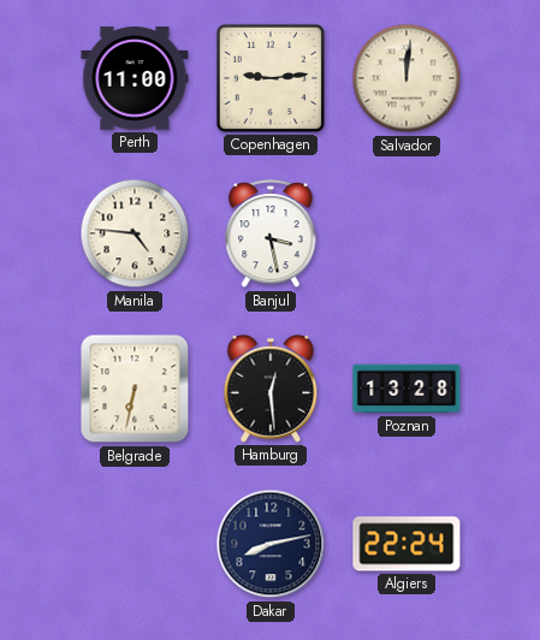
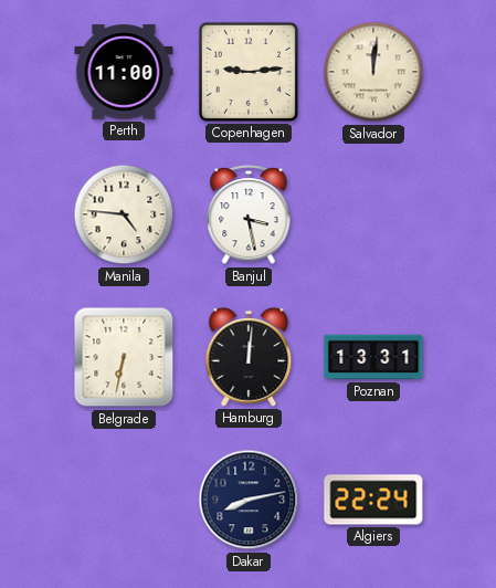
Hamburg: 12:29 -> 12:01
Poznan: 13:28 -> 13:31
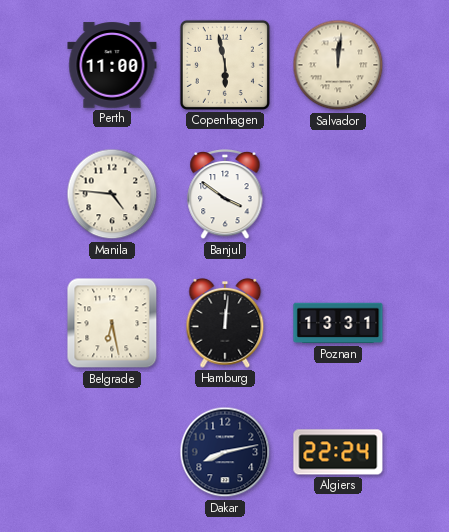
Copenhagen: 9:14 -> 5:58
Banjul: 3:28 -> 3:51
Belgrade: 6:32 -> 6:28
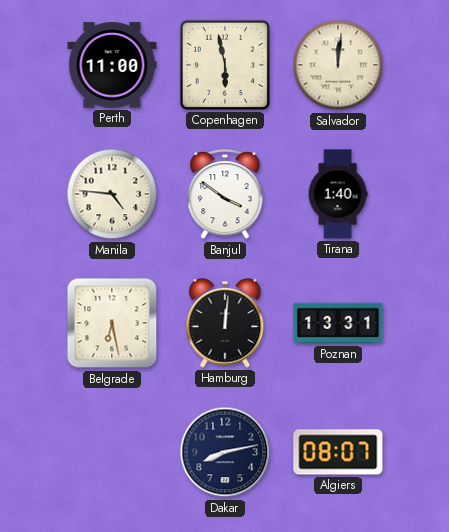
Tirana: none -> 1:40
Algiers: 22:24 -> 08:07
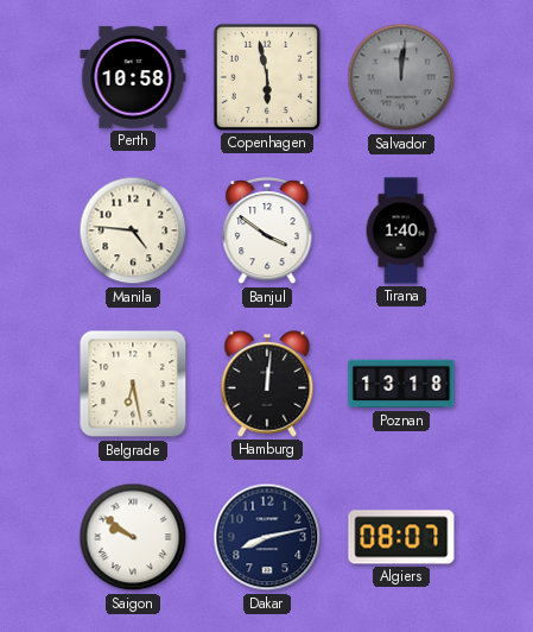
Perth: 11:00 -> 10:58
Salvador dial: cream -> grey
Poznan: 13:31 -> 13:18
Saigon: none -> 9:51
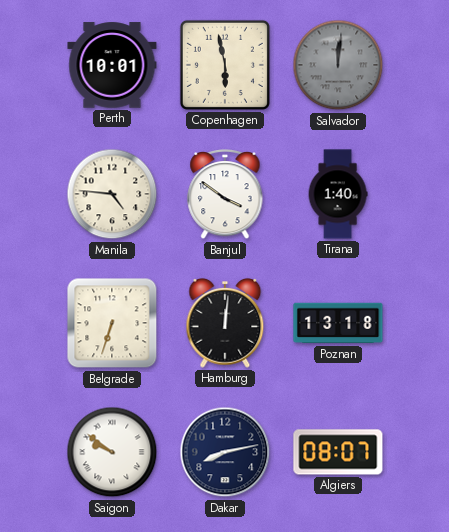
Perth: 10:58 -> 10:01
Belgrade: 6:28 -> 6:33
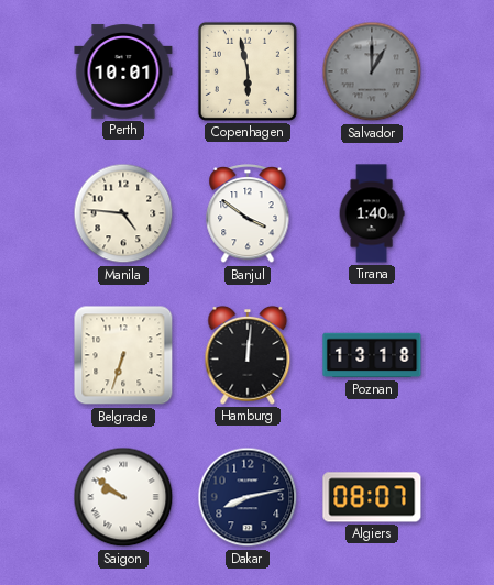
Salvador: 12:01 -> 1:00
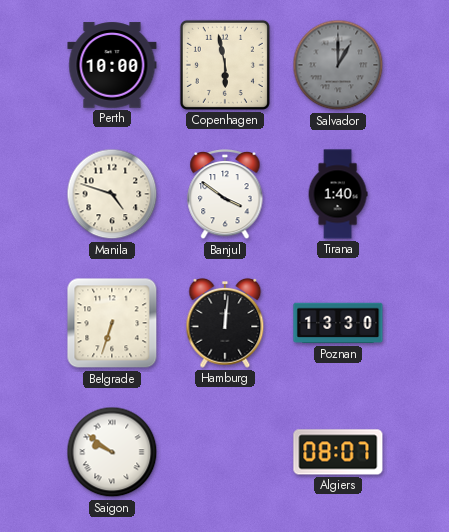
Perth: 10:01 -> 10:00
Manila: 4:46 -> 4:48
Poznan: 13:18 -> 13:30
Dakar: 8:13 -> none
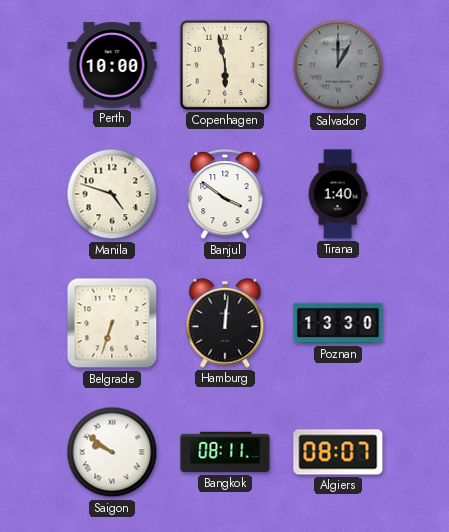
Bangkok: none -> 08:11
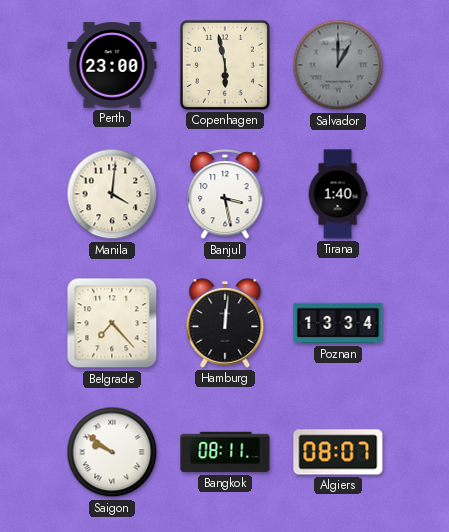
Perth: 10:00 -> 23:00
Manila: 4:48 -> 4:01
Banjul: 3:51 -> 3:28
Belgrade: 6:33 -> 7:23
Poznan: 13:30 -> 13:34
